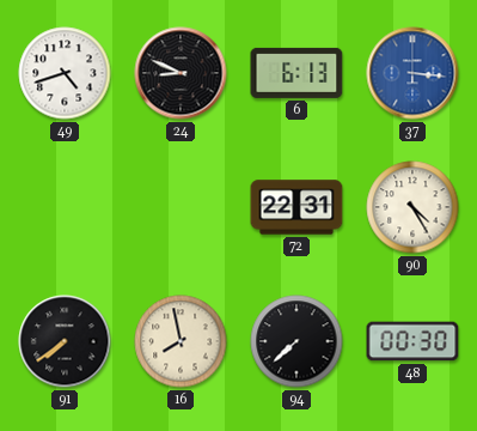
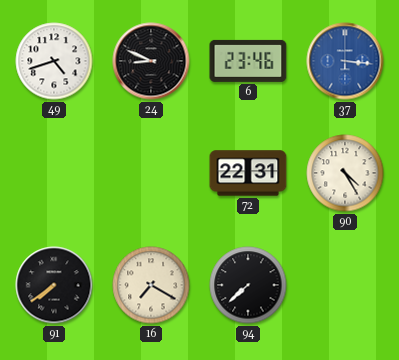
6: 6:13 -> 23:46
16: 7:58 -> 7:20
48: 00:30 -> none
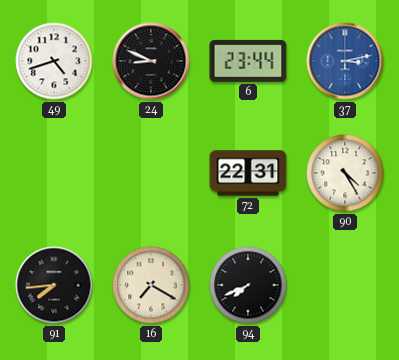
6: 23:46 -> 23:44
37: 3:16 -> 3:13
91: 7:39 -> 7:44
94: 7:38 -> 7:41
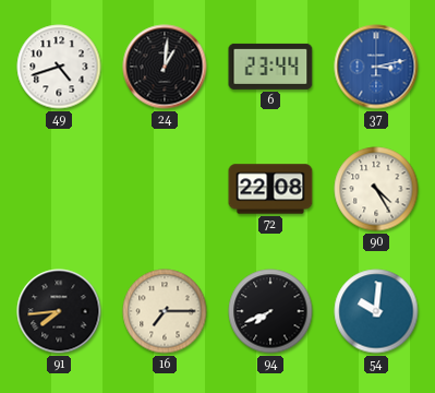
24: 8:49 -> 1:01
72: 22:31 -> 22:08
16: 7:20 -> 7:15
54: none -> 10:01
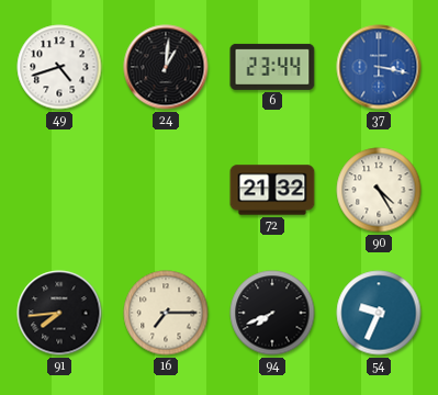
37: 3:13 -> 3:17
72: 22:08 -> 21:32
54: 10:01 -> 9:34
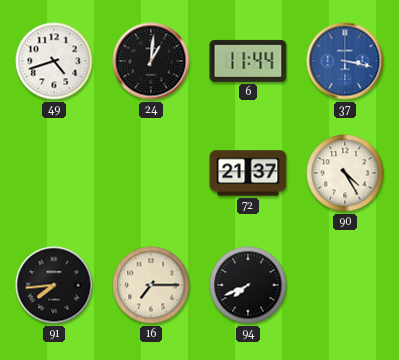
6: 23:44 -> 11:44
72: 21:32 -> 21:37
54: 9:34 -> none
